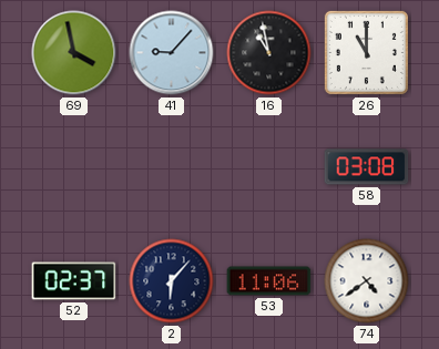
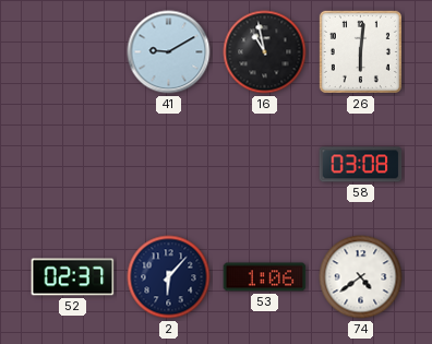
69: 3:58 -> none
41: 9:07 -> 9:10
26: 11:00 -> 6:01
53: 11:06 -> 1:06
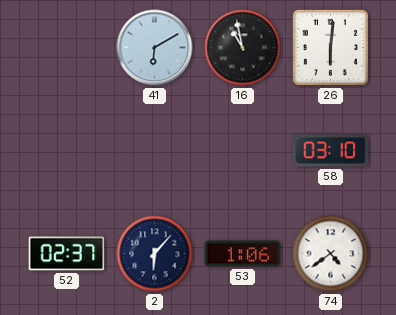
41: 9:10 -> 6:10
58: 03:08 -> 03:10
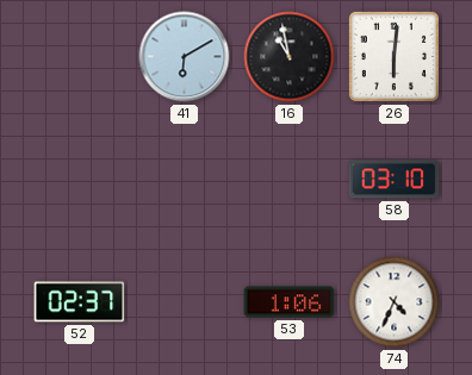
2: 6:07 -> none
74: 4:39 -> 4:34
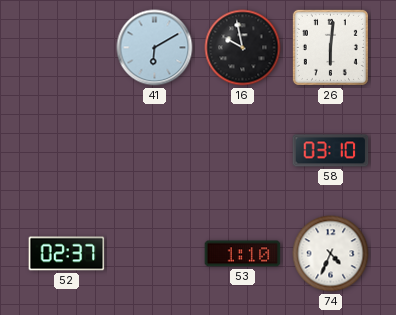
16: 10:58 -> 9:58
53: 1:06 -> 1:10
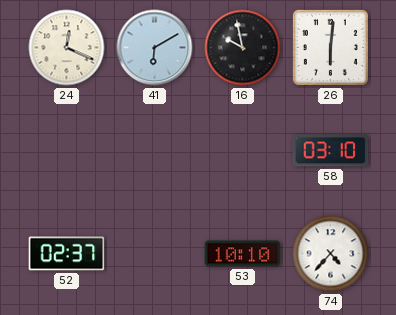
24: none -> 12:19
53: 1:10 -> 10:10
74: 4:34 -> 4:37
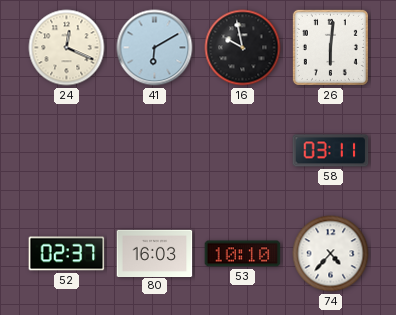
58: 03:10 -> 03:11
80: none -> 16:03
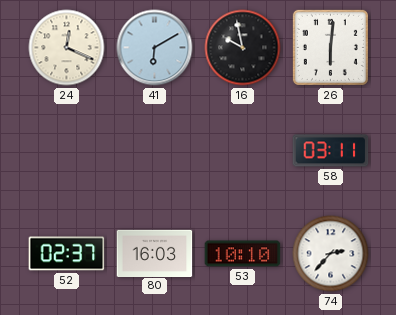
74: 4:37 -> 2:37
